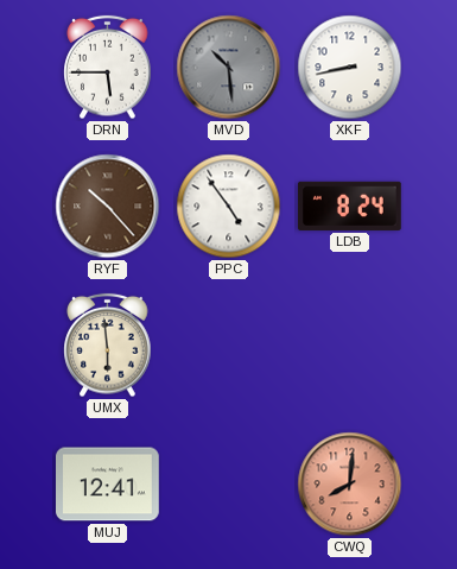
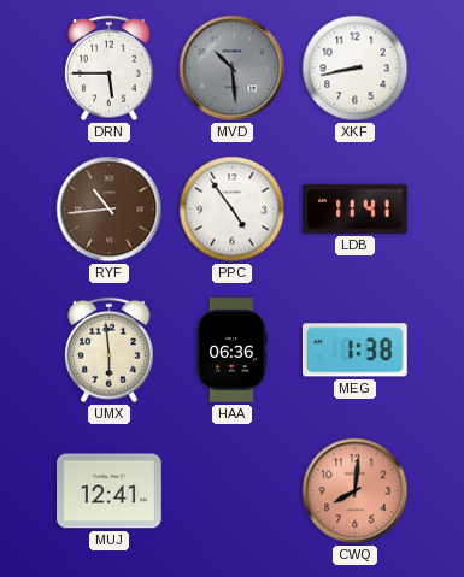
RYF: 10:23 -> 10:44
LDB: 8:24 -> 11:41
HAA: none -> 06:36
MEG: none -> 1:38
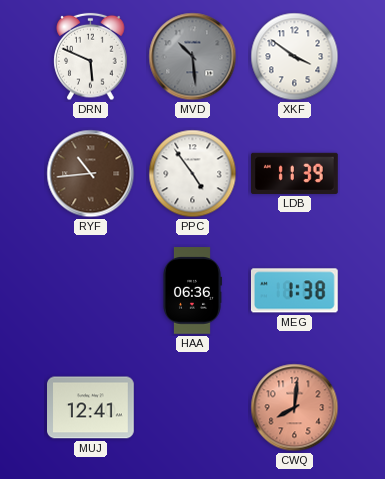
DRN: 5:45 -> 5:49
XKF: 8:43 -> 3:51
LDB: 11:41 -> 11:39
UMX: 5:59 -> none
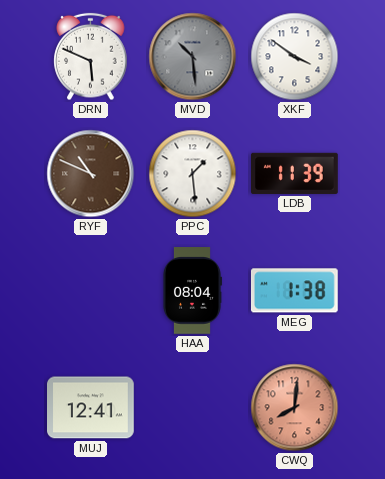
RYF: 10:44 -> 10:49
PPC: 4:54 -> 1:29
HAA: 06:36 -> 08:04
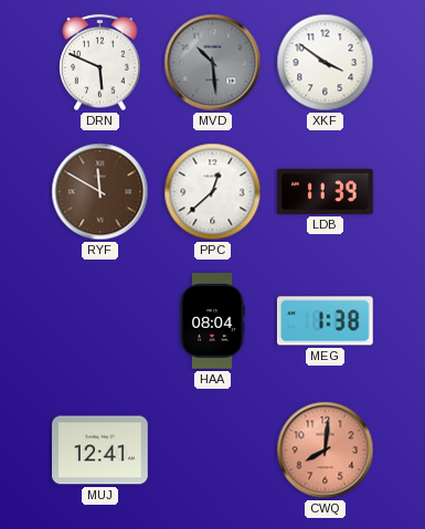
RYF: 10:49 -> 11:50
PPC: 1:29 -> 12:38
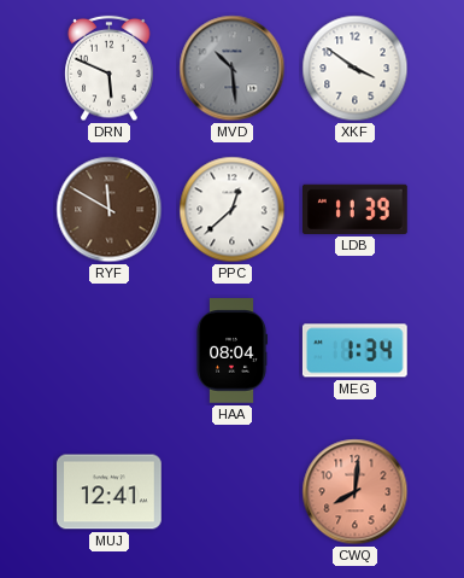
MEG: 1:38 -> 1:34
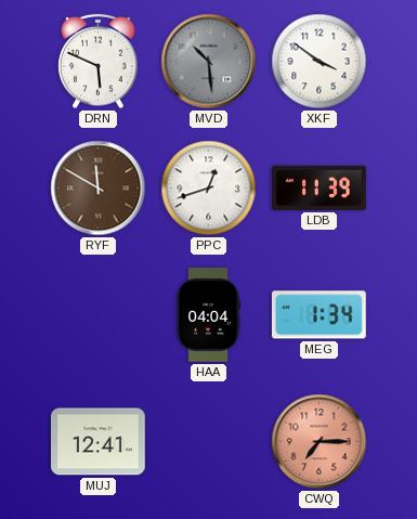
PPC: 12:38 -> 12:42
HAA: 08:04 -> 04:04
CWQ: 8:01 -> 7:15
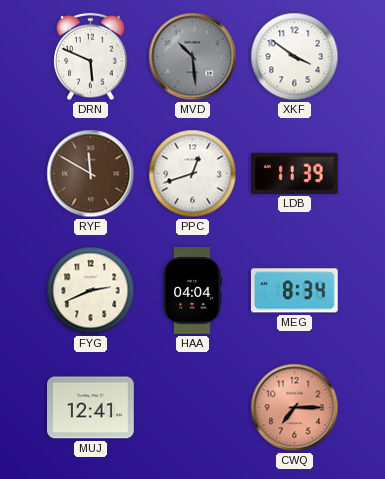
FYG: none -> 2:41
MEG: 1:34 -> 8:34
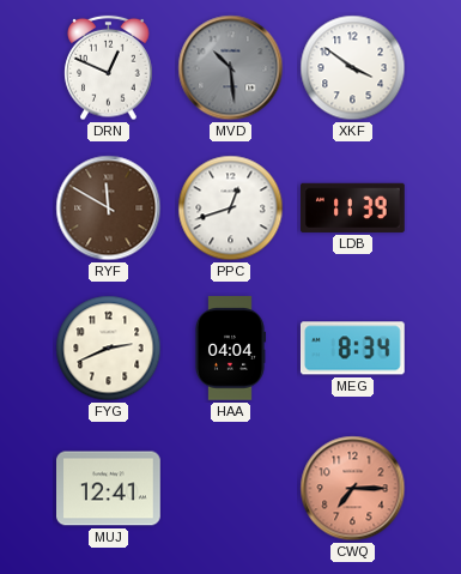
DRN: 5:49 -> 12:49
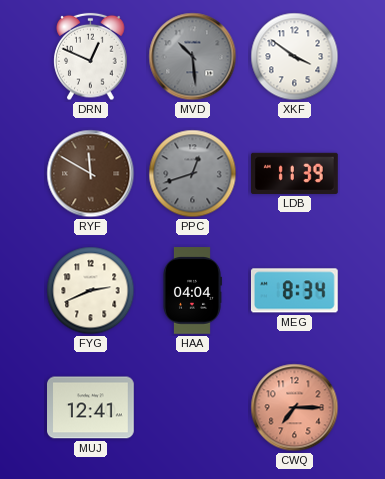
PPC dial: white -> grey
